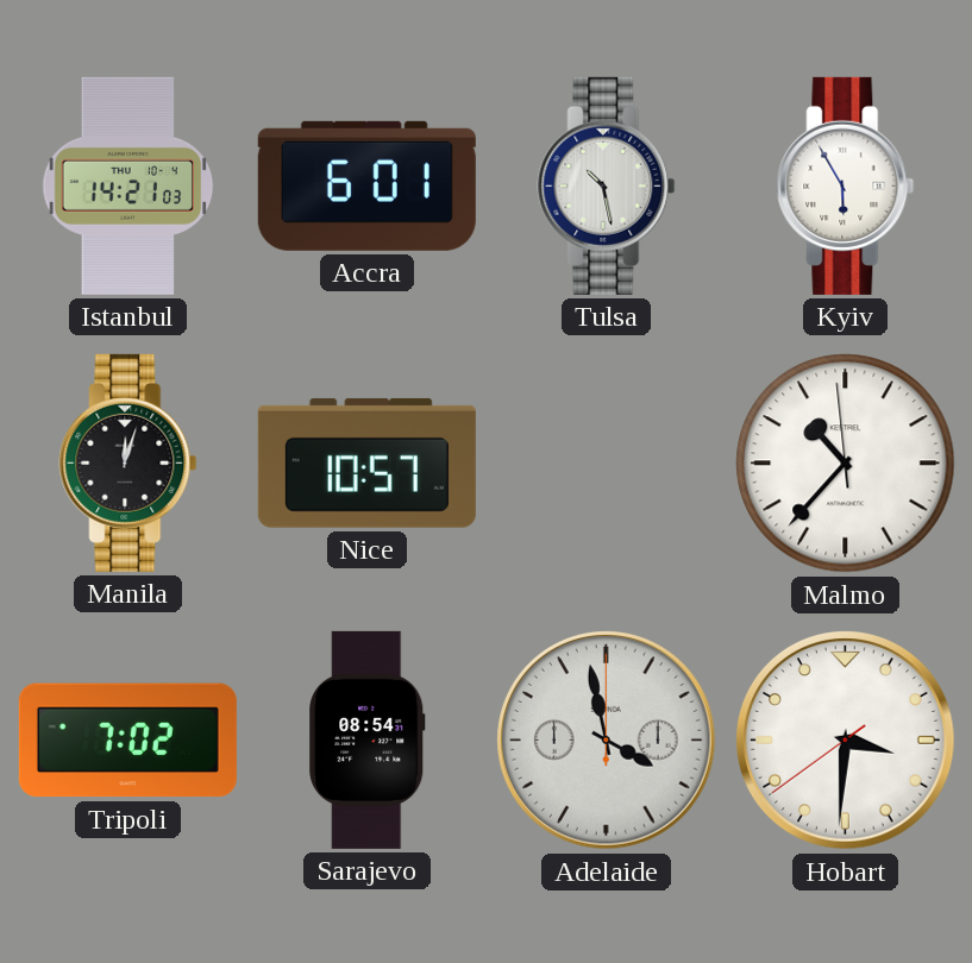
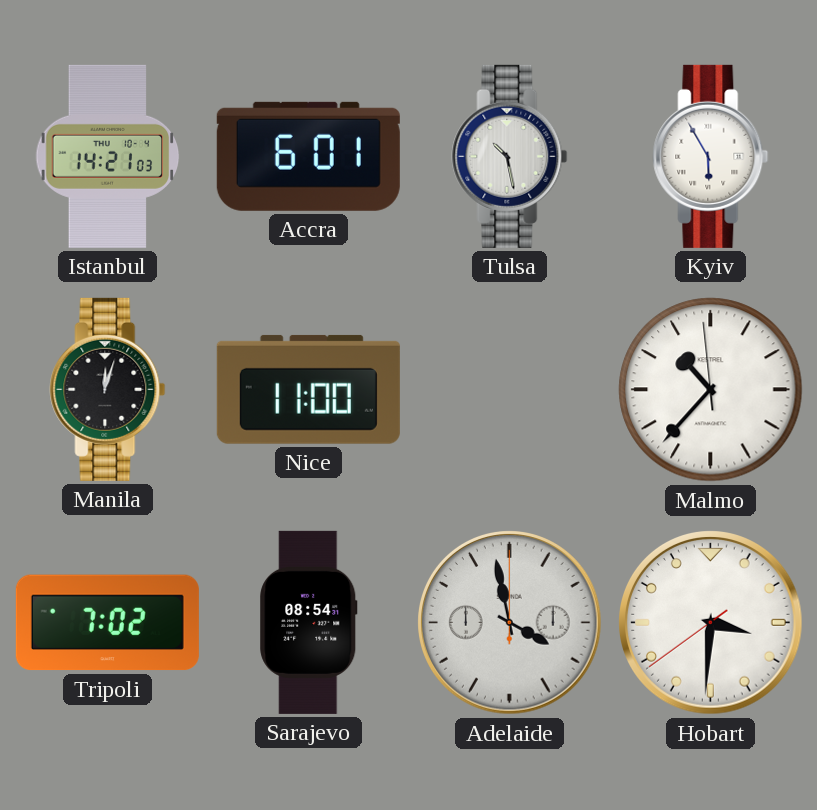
Nice: 10:57 -> 11:00
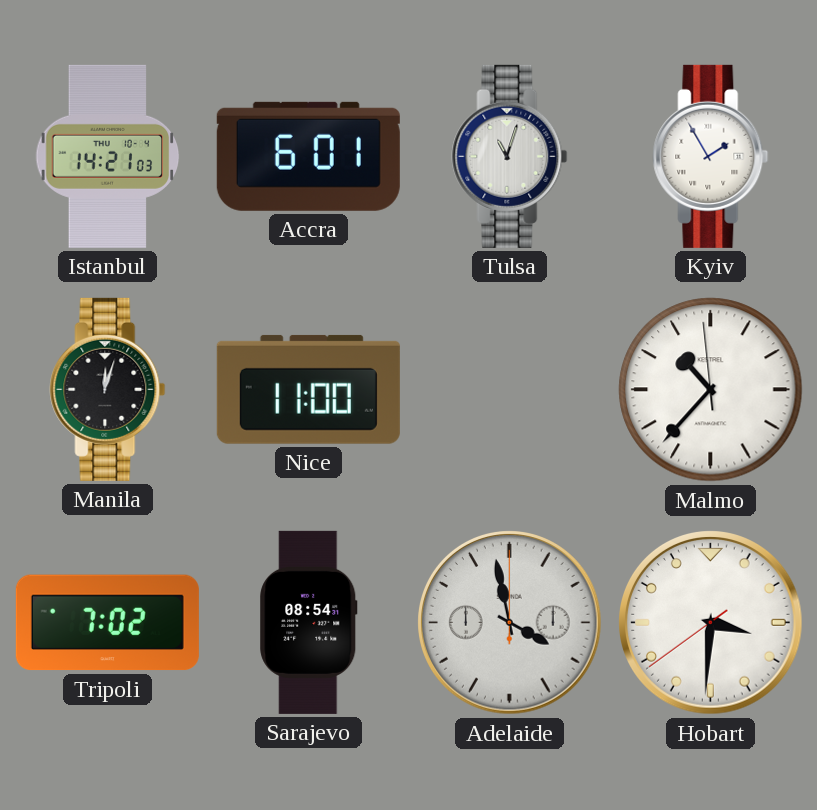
Tulsa: 10:28 -> 11:03
Kyiv: 5:55 -> 1:55
